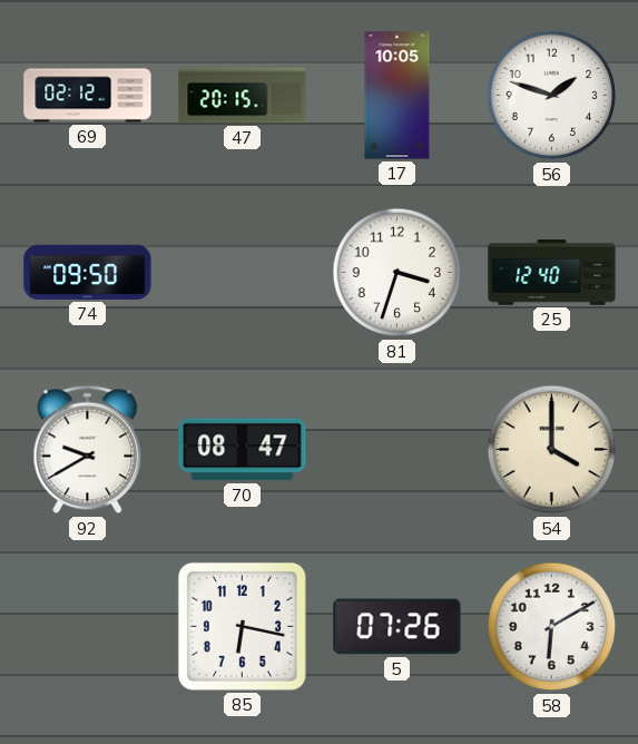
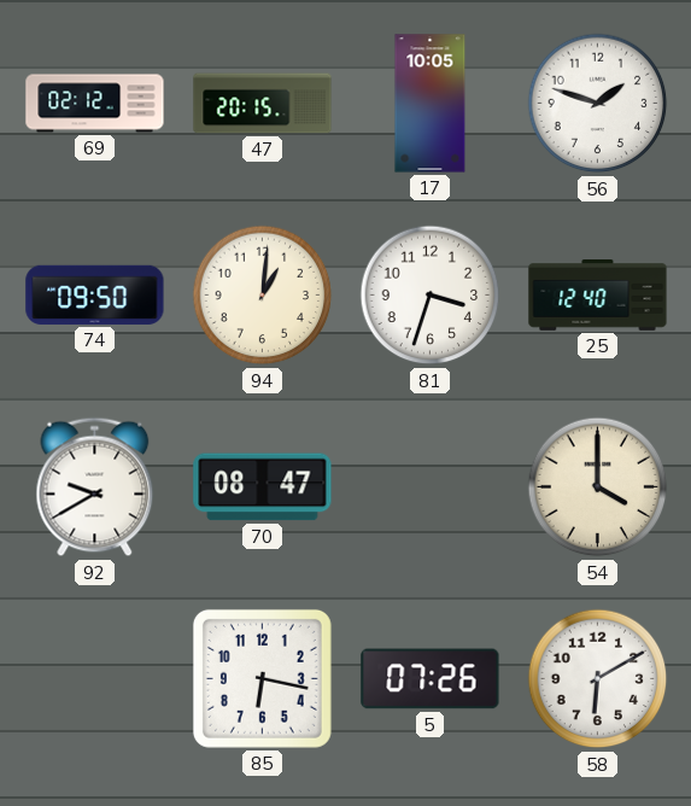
94: none -> 1:01
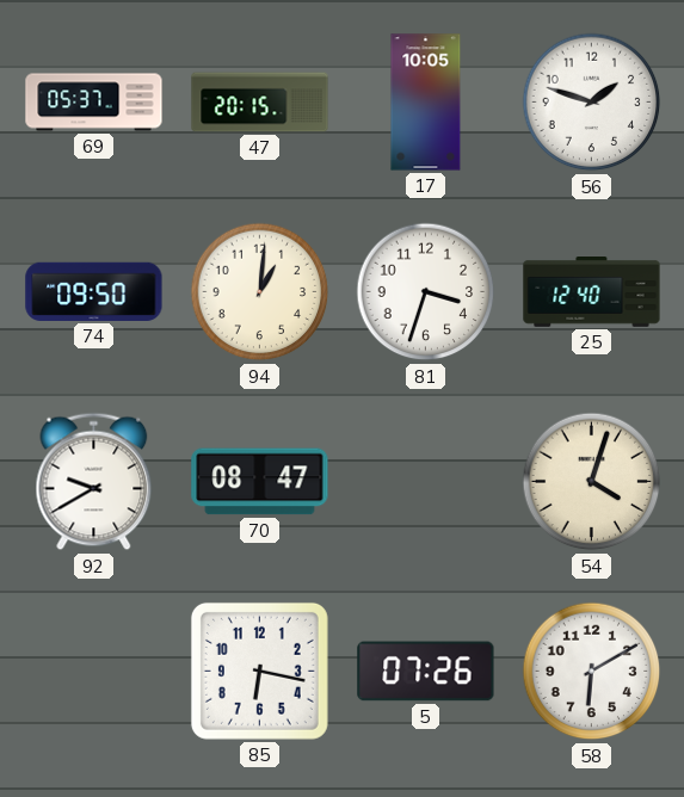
69: 02:12 -> 05:37
54: 4:00 -> 4:03
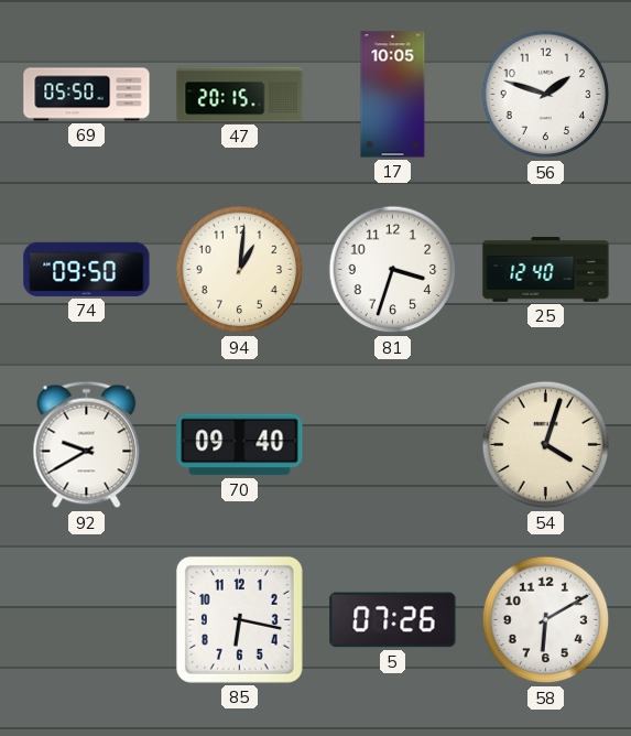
69: 05:37 -> 05:50
70: 08:47 -> 09:40
